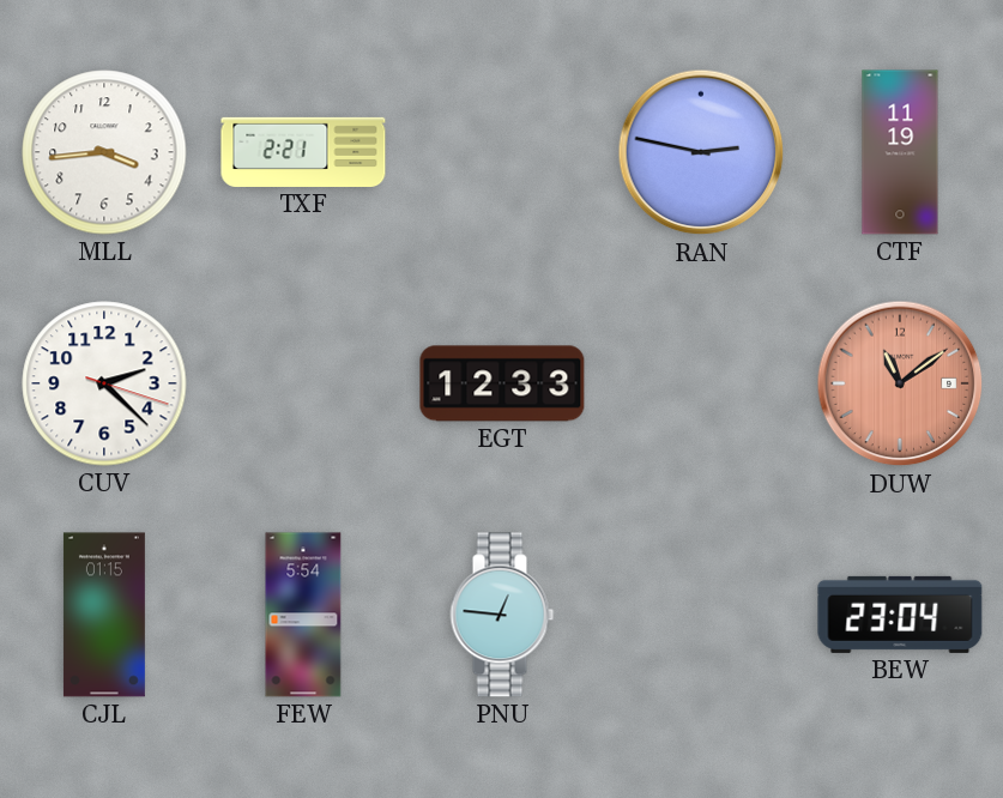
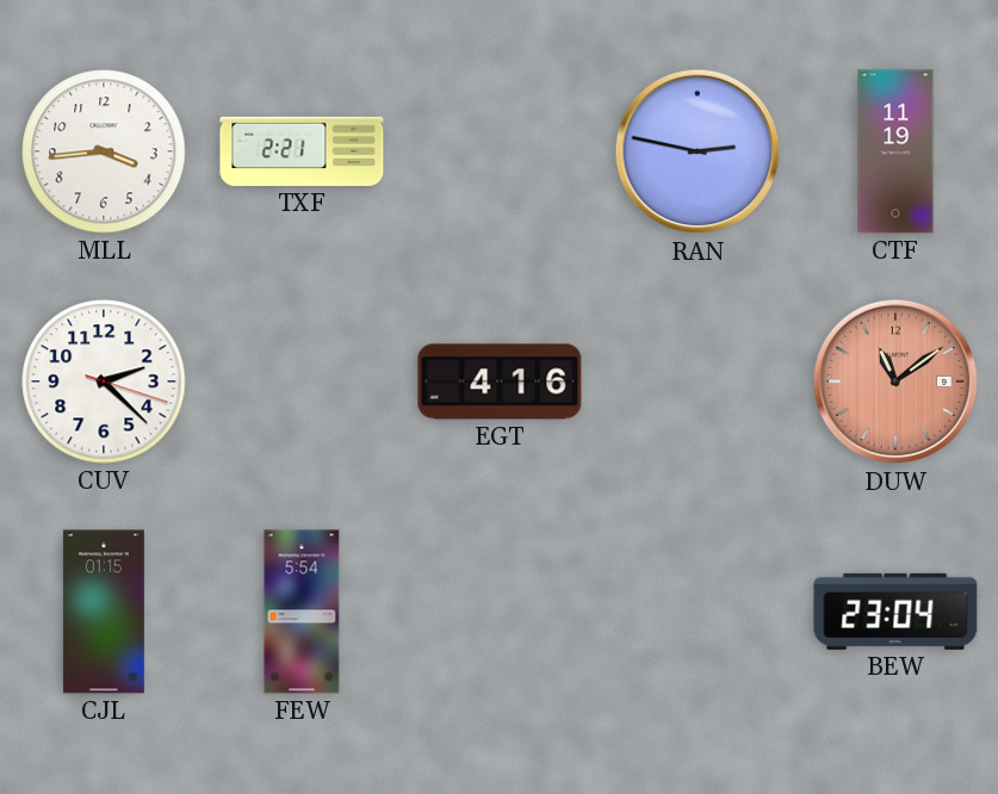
EGT: 12:33 -> 4:16
PNU: 12:46 -> none
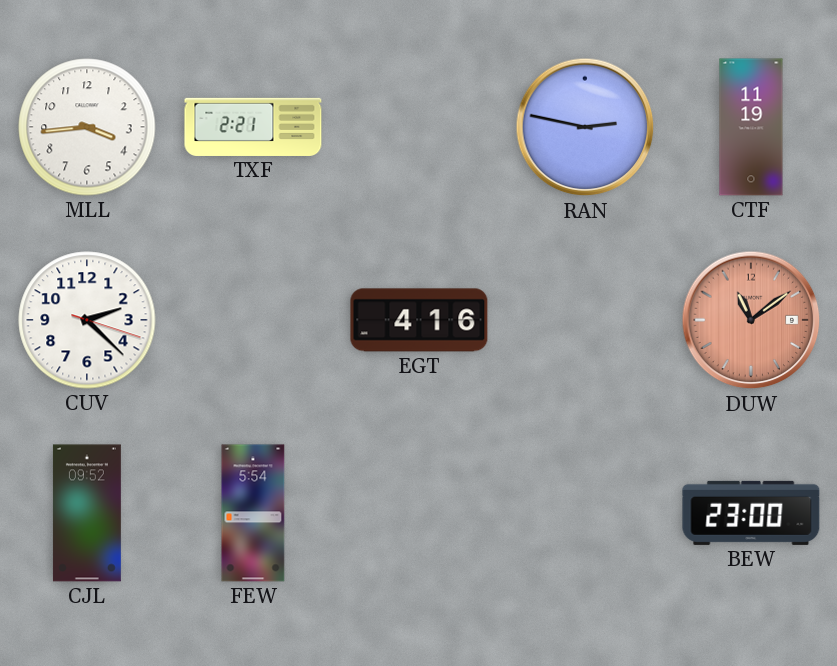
CJL: 01:15 -> 09:52
BEW: 23:04 -> 23:00
